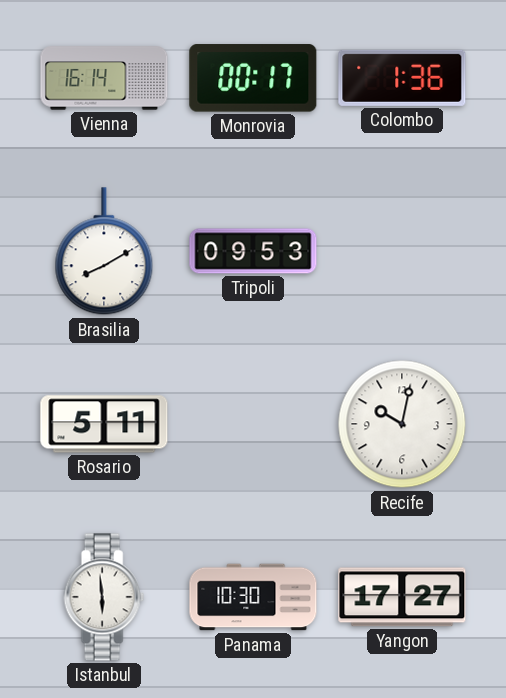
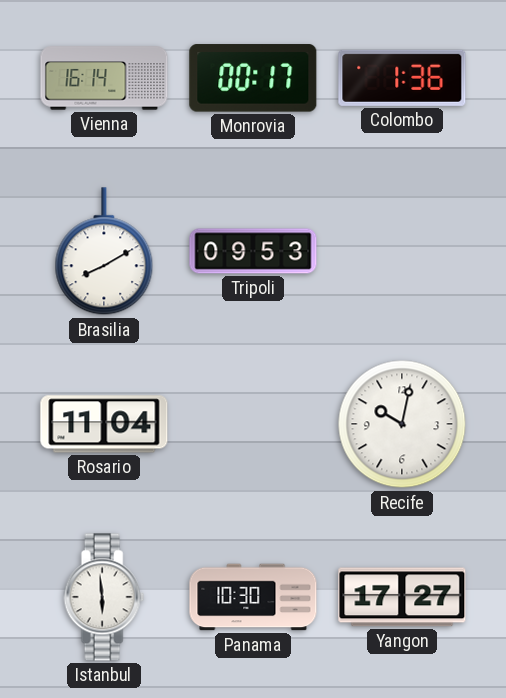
Rosario: 5:11 -> 11:04
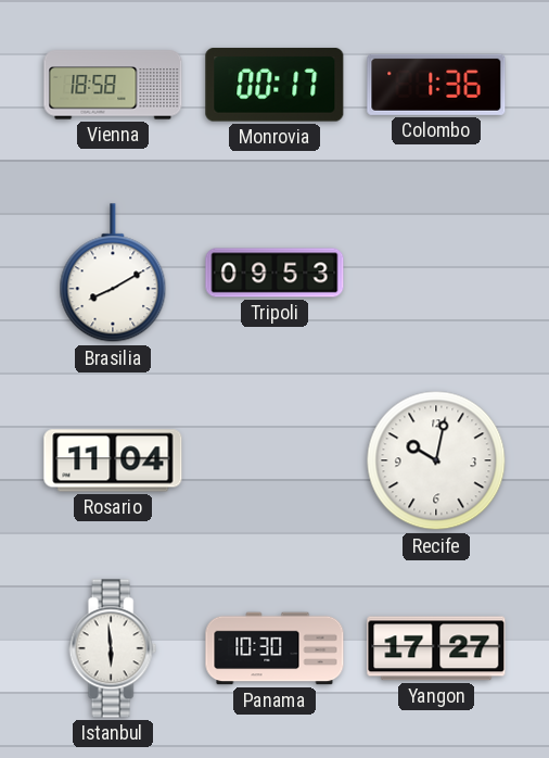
Vienna: 16:14 -> 18:58
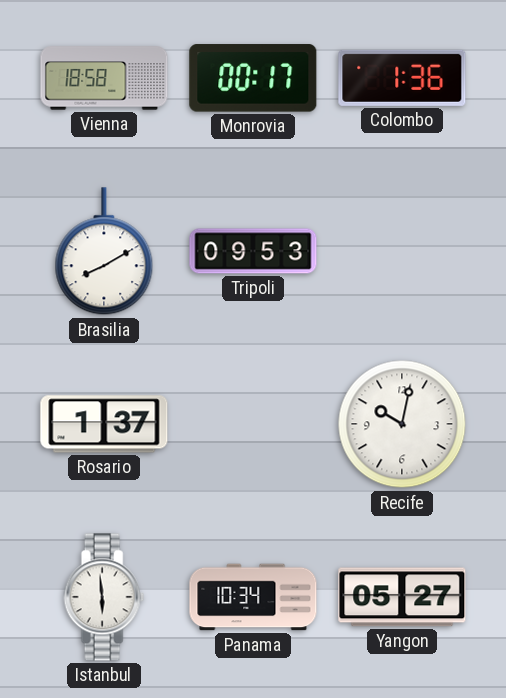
Rosario: 11:04 -> 1:37
Panama: 10:30 -> 10:34
Yangon: 17:27 -> 05:27
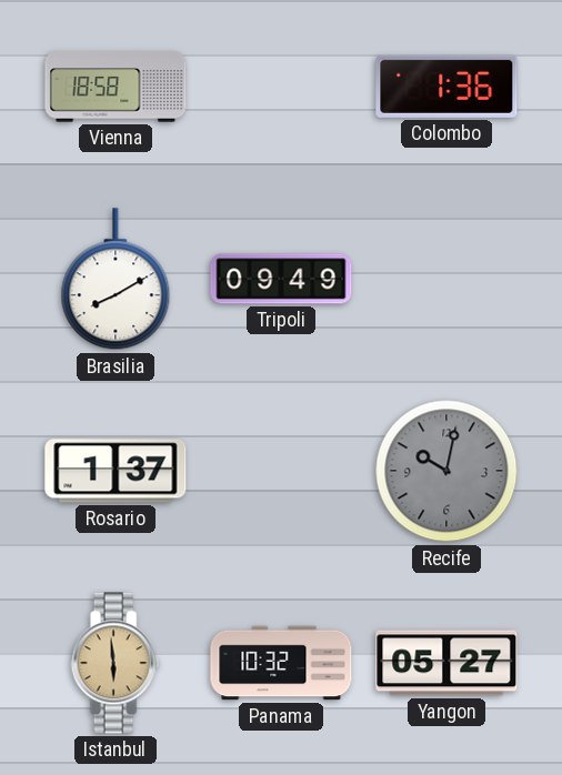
Monrovia: 00:17 -> none
Tripoli: 09:53 -> 09:49
Recife dial: white -> grey
Istanbul dial: white -> champagne
Panama: 10:34 -> 10:32
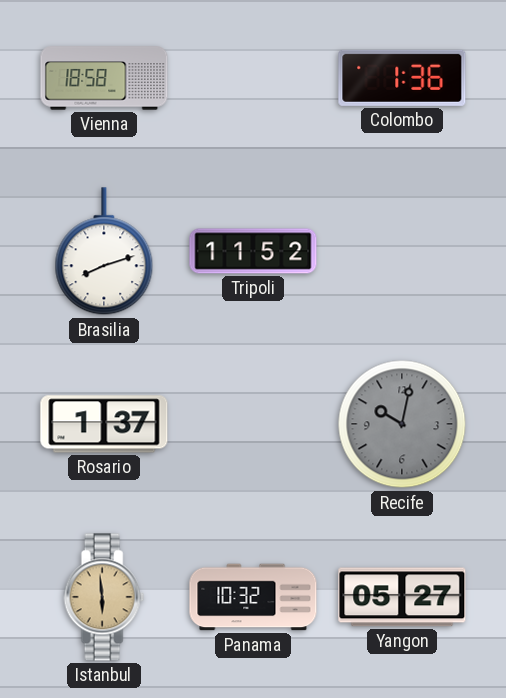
Brasilia: 8:10 -> 8:12
Tripoli: 09:49 -> 11:52
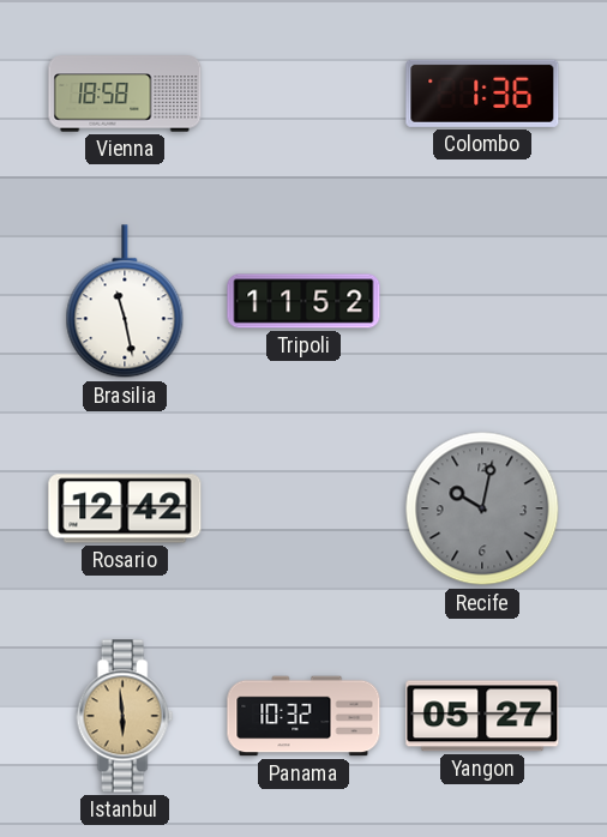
Brasilia: 8:12 -> 11:28
Rosario: 1:37 -> 12:42
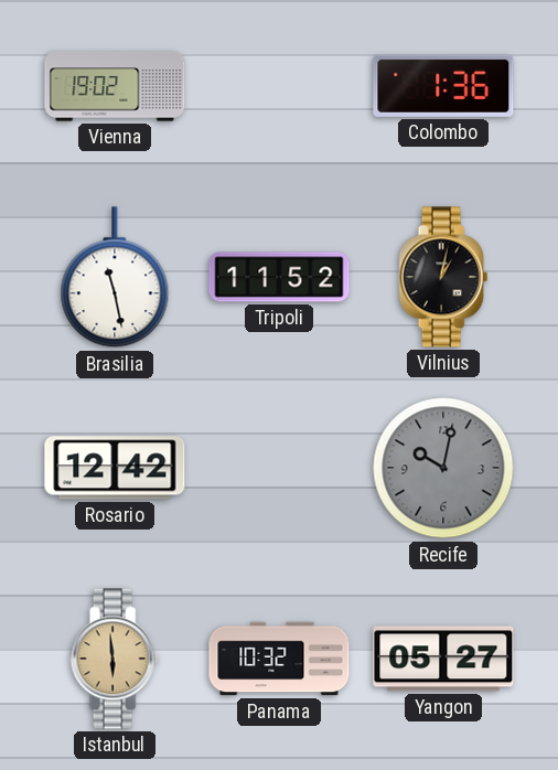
Vienna: 18:58 -> 19:02
Vilnius: none -> 1:02
